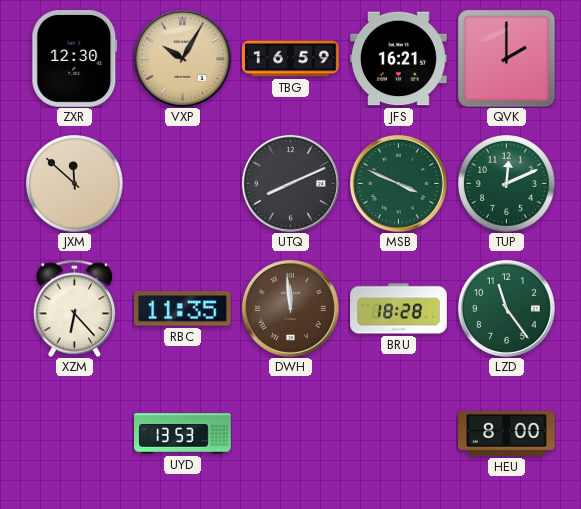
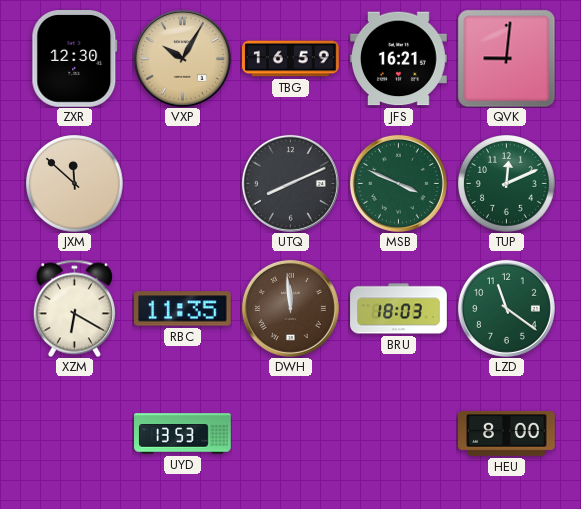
QVK: 2:00 -> 9:01
XZM: 6:23 -> 6:20
BRU: 18:28 -> 18:03
LZD: 11:24 -> 11:21
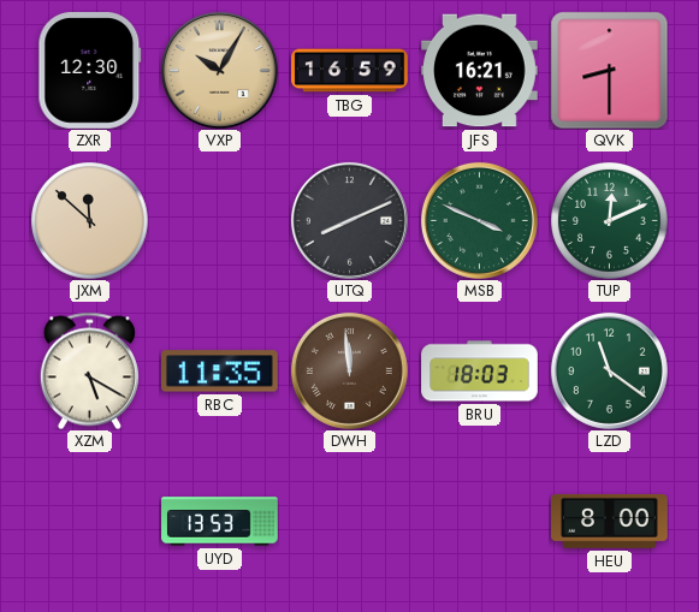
QVK: 9:01 -> 8:30
XZM: 6:20 -> 5:20
